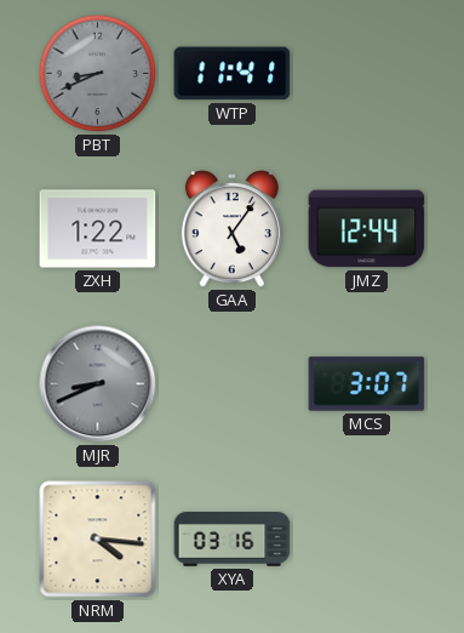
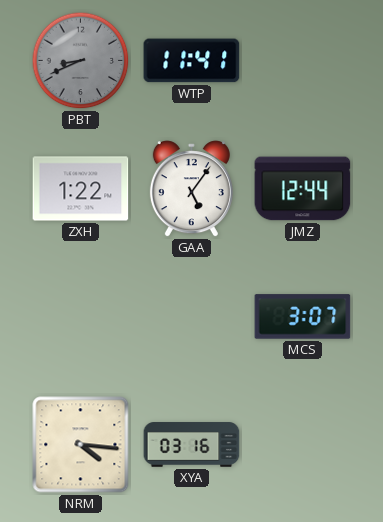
MJR: 8:41 -> none
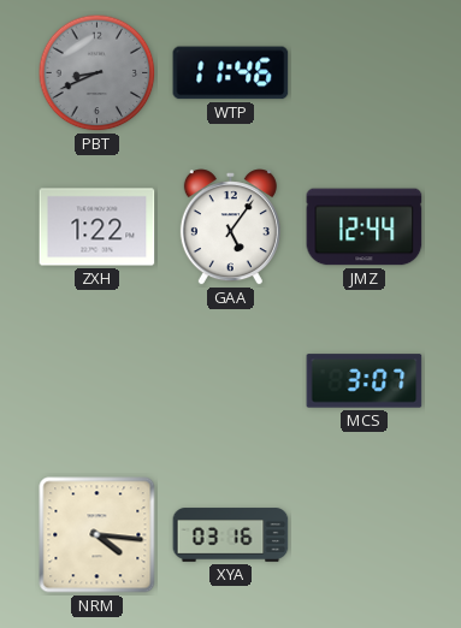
WTP: 11:41 -> 11:46
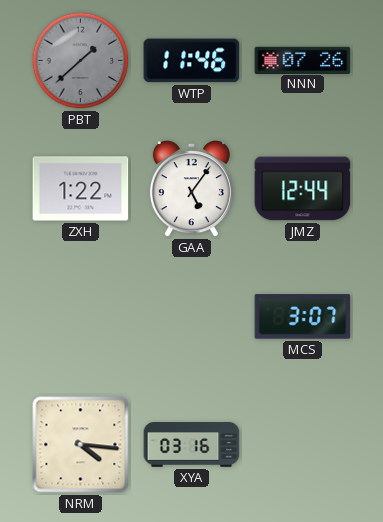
PBT: 8:41 -> 1:38
NNN: none -> 07:26
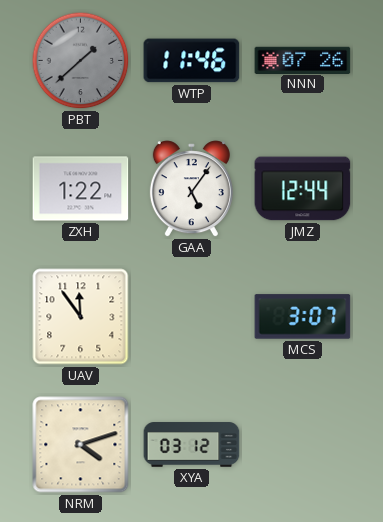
UAV: none -> 11:54
NRM: 4:16 -> 4:12
XYA: 03:16 -> 03:12
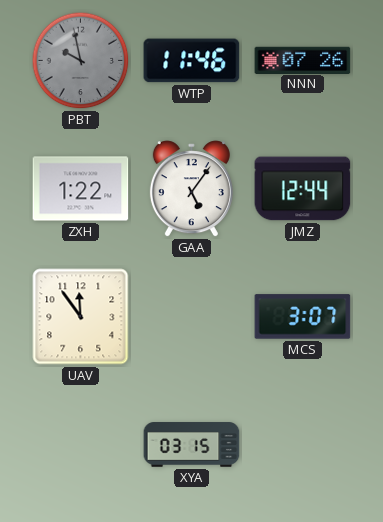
PBT: 1:38 -> 9:58
NRM: 4:12 -> none
XYA: 03:12 -> 03:15
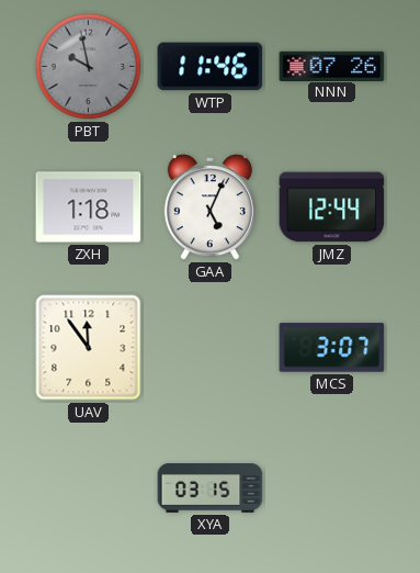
ZXH: 1:22 -> 1:18
GAA: 5:06 -> 5:04
